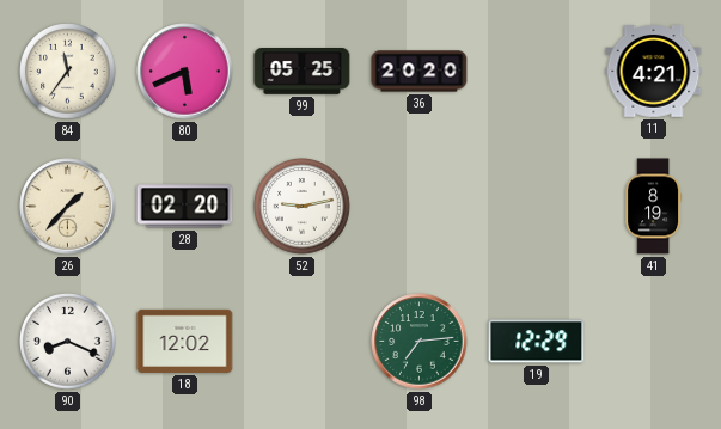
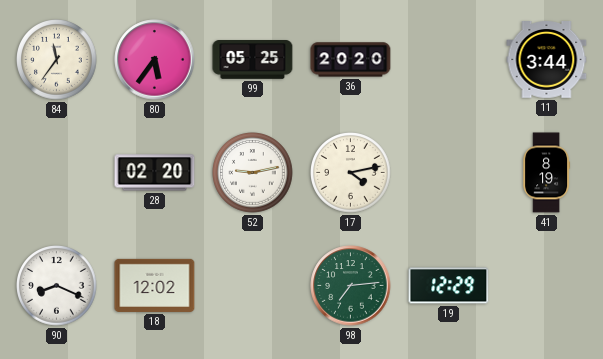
80: 5:41 -> 5:36
11: 4:21 -> 3:44
26: 1:37 -> none
17: none -> 4:13
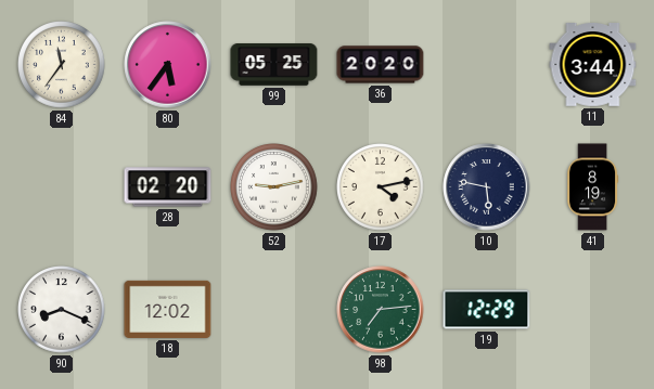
10: none -> 5:47
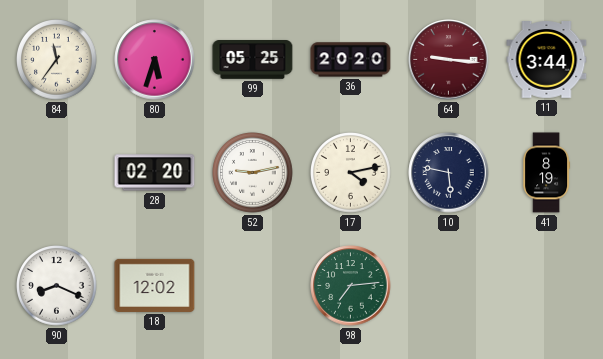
80: 5:36 -> 5:33
64: none -> 9:16
19: 12:29 -> none
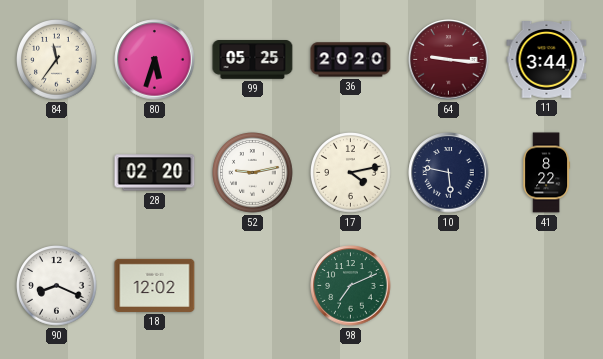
41: 8:19 -> 8:22
98: 7:14 -> 7:11
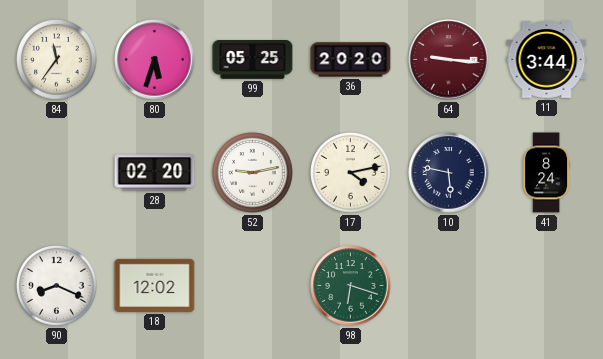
41: 8:22 -> 8:24
98: 7:11 -> 6:18
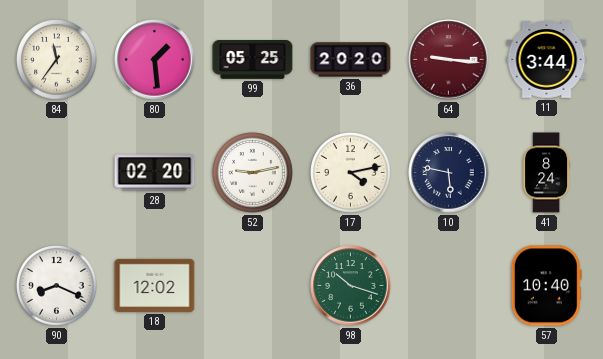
80: 5:33 -> 1:29
98: 6:18 -> 10:18
57: none -> 10:40
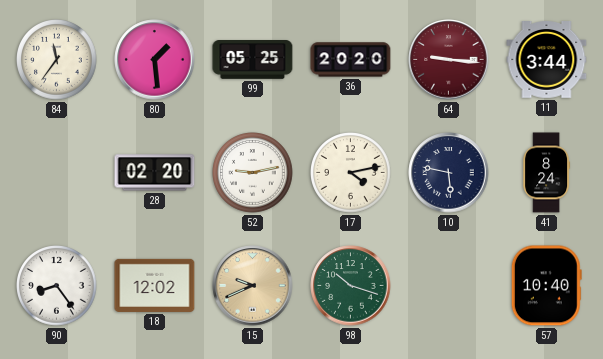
90: 8:19 -> 8:24
15: none -> 9:41
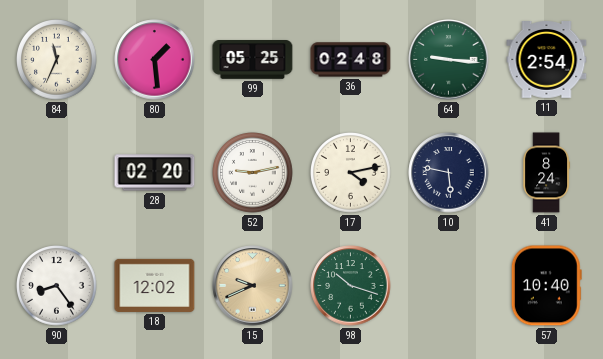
84: 11:36 -> 11:34
36: 20:20 -> 02:48
64 dial: burgundy -> green
11: 3:44 -> 2:54
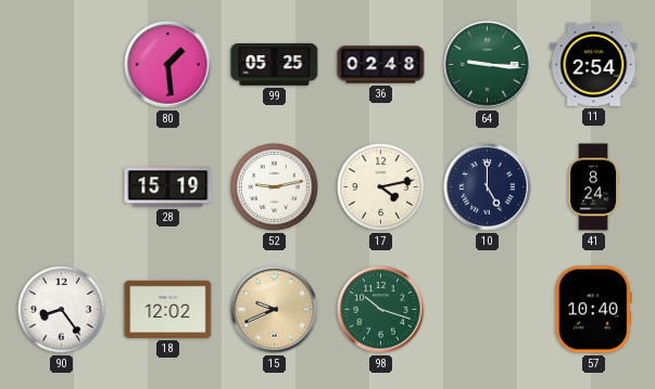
84: 11:34 -> none
28: 02:20 -> 15:19
10: 5:47 -> 5:00
